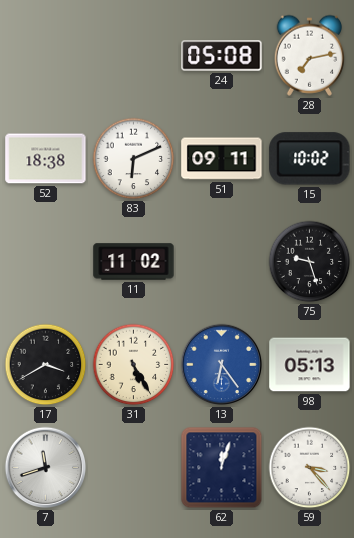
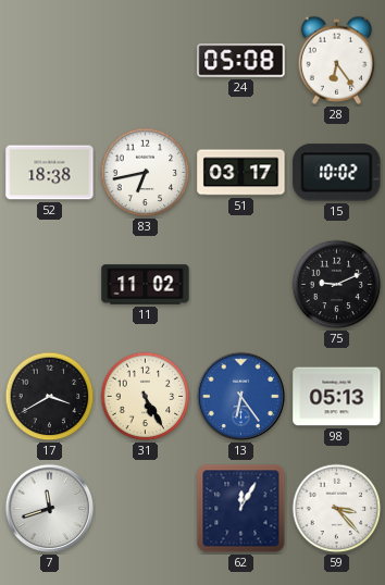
28: 7:13 -> 6:24
83: 6:11 -> 6:43
51: 09:11 -> 03:17
75: 9:27 -> 9:11
62: 12:03 -> 12:05
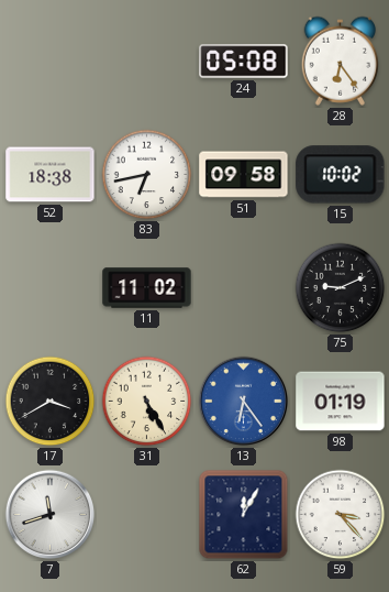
51: 03:17 -> 09:58
98: 05:13 -> 01:19
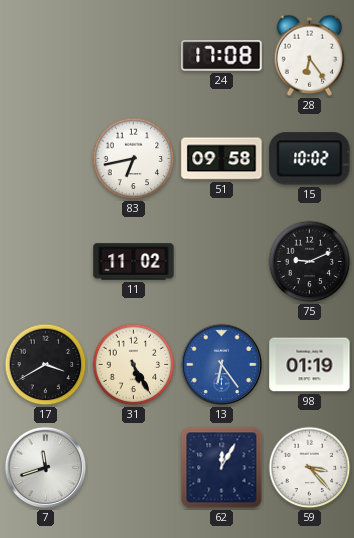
24: 05:08 -> 17:08
52: 18:38 -> none
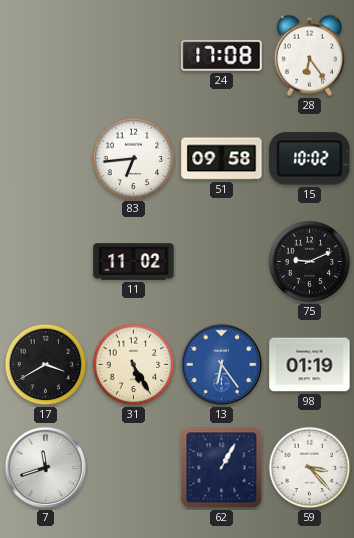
83: 6:43 -> 6:44
62: 12:05 -> 1:05
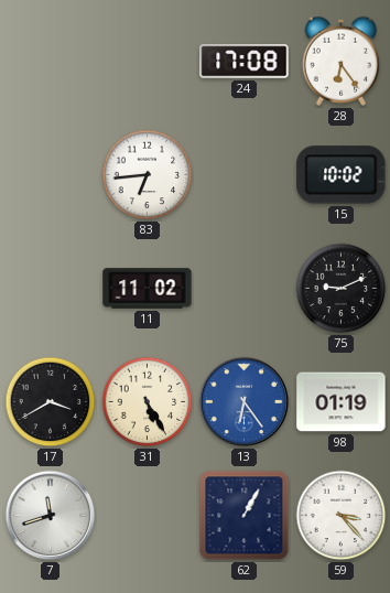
51: 09:58 -> none
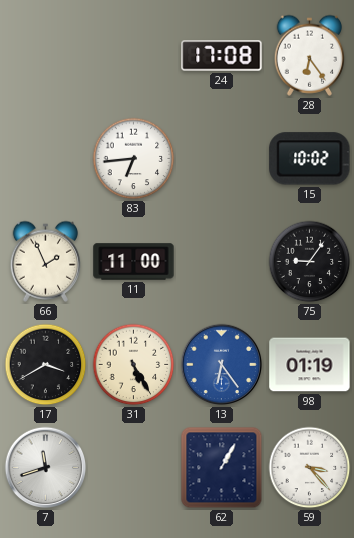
66: none -> 1:56
11: 11:02 -> 11:00
75: 9:11 -> 9:06
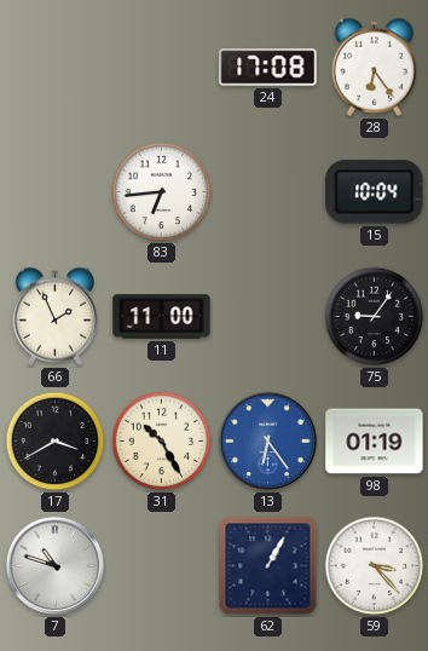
15: 10:02 -> 10:04
31: 5:25 -> 10:25
7: 11:42 -> 10:48
